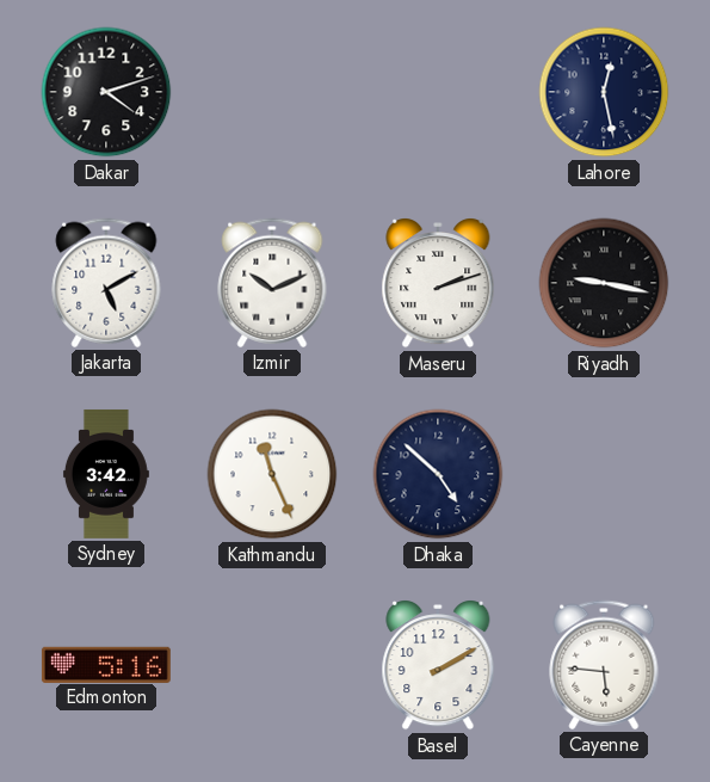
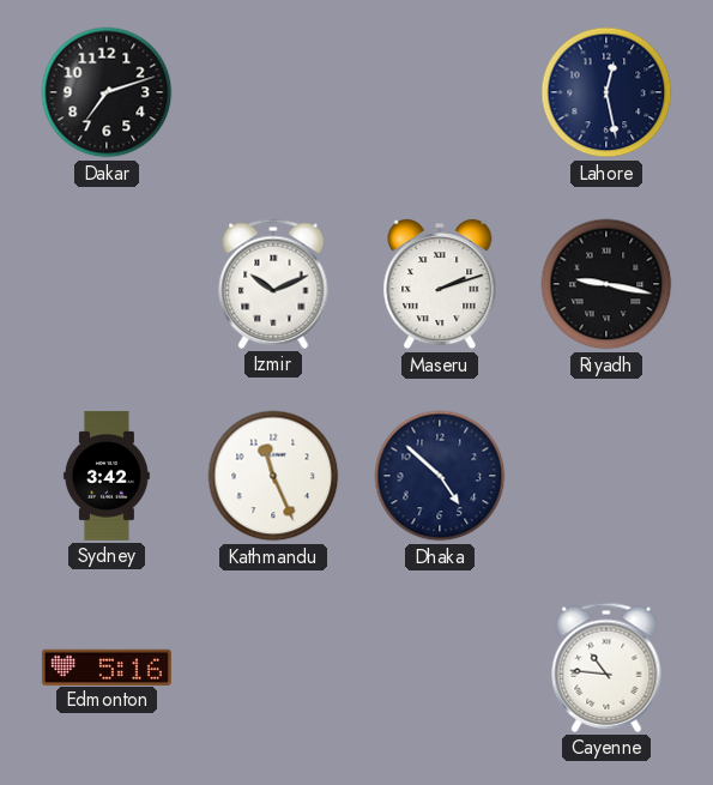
Dakar: 4:12 -> 7:12
Jakarta: 5:10 -> none
Basel: 2:10 -> none
Cayenne: 5:46 -> 10:46
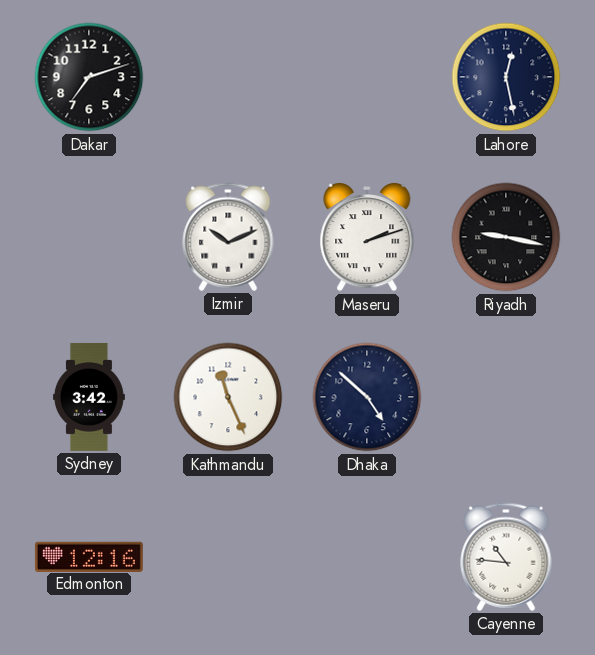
Edmonton: 5:16 -> 12:16
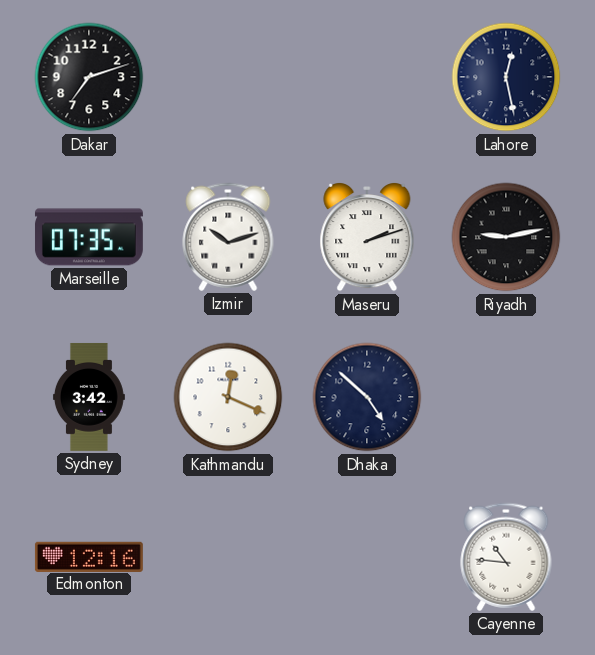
Marseille: none -> 07:35
Izmir: 10:11 -> 10:12
Riyadh: 9:17 -> 9:13
Kathmandu: 11:26 -> 12:19
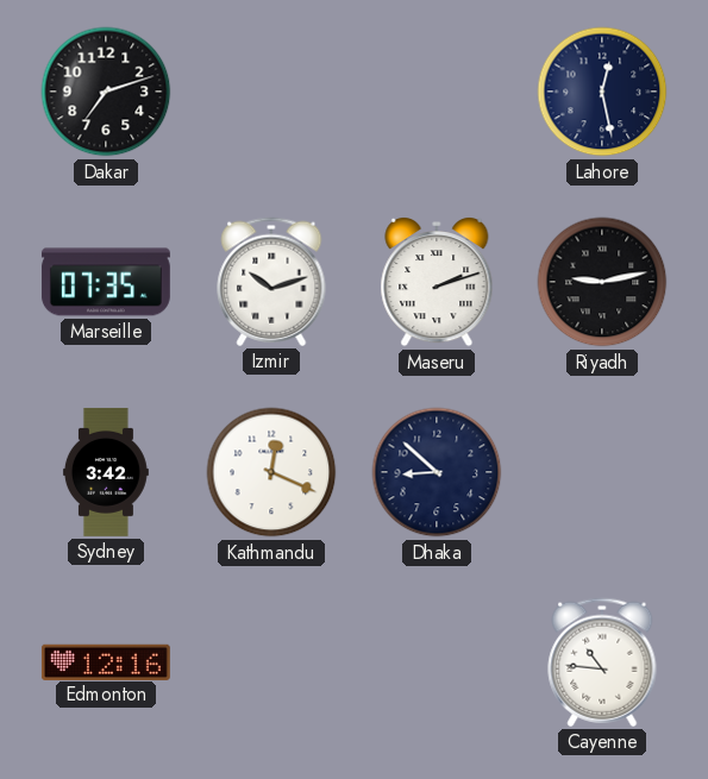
Dhaka: 4:52 -> 8:52
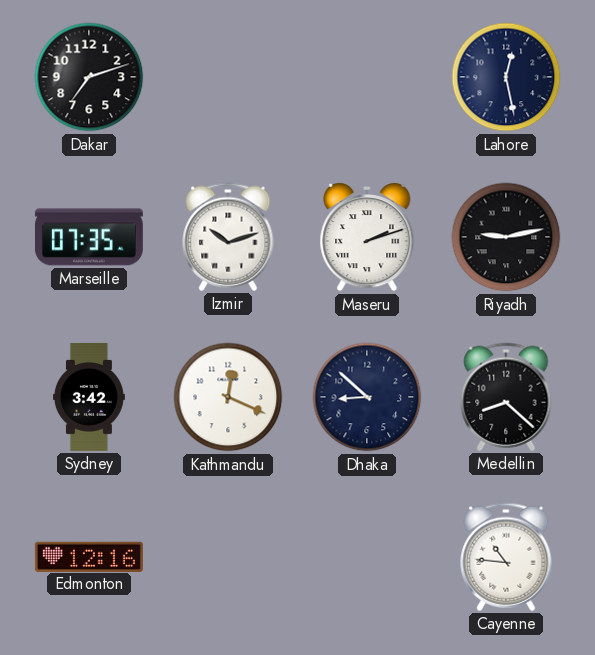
Medellin: none -> 8:22
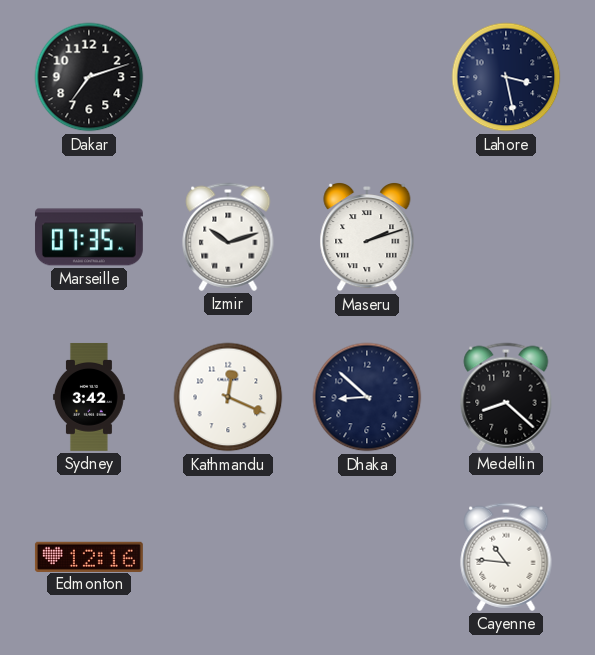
Lahore: 12:28 -> 3:28
Riyadh: 9:13 -> none
